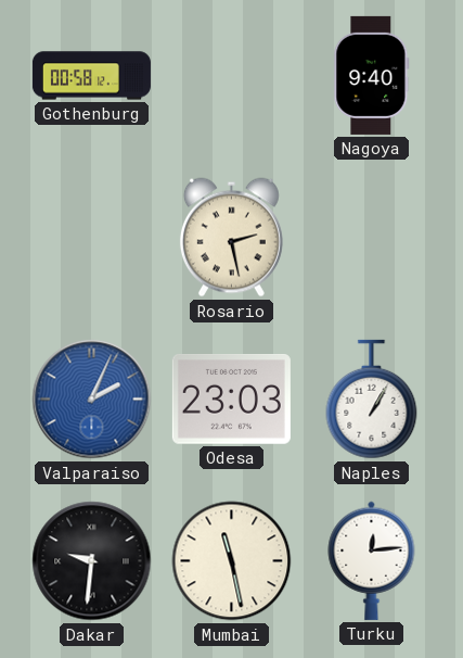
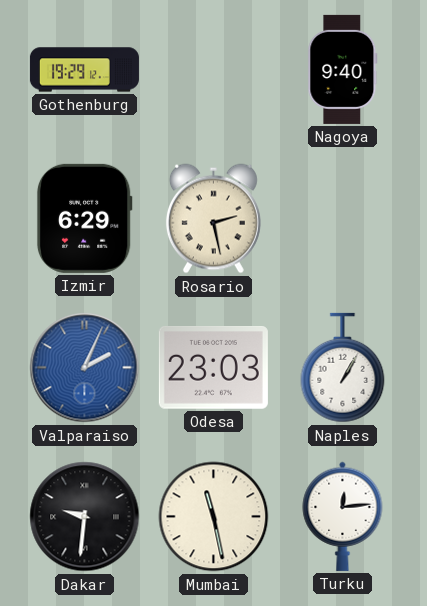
Gothenburg: 00:58 -> 19:29
Izmir: none -> 6:29
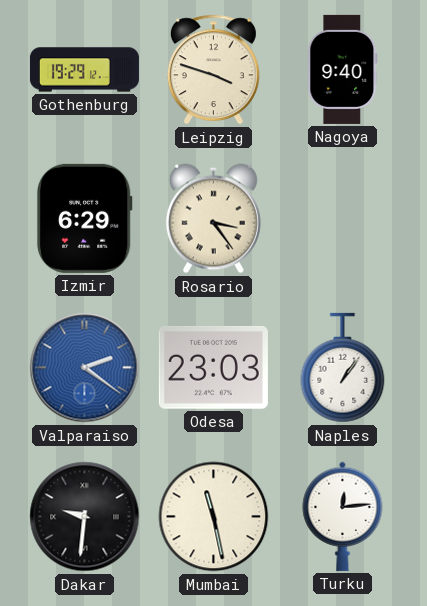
Leipzig: none -> 3:48
Rosario: 2:28 -> 3:24
Valparaiso: 2:04 -> 2:21
Naples: 1:05 -> 1:06
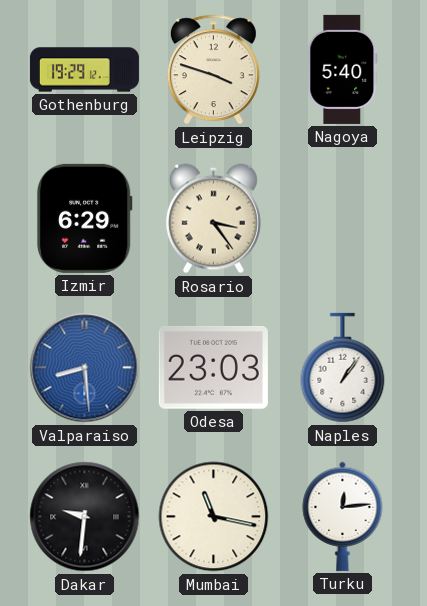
Nagoya: 9:40 -> 5:40
Valparaiso: 2:21 -> 8:29
Mumbai: 11:28 -> 11:17
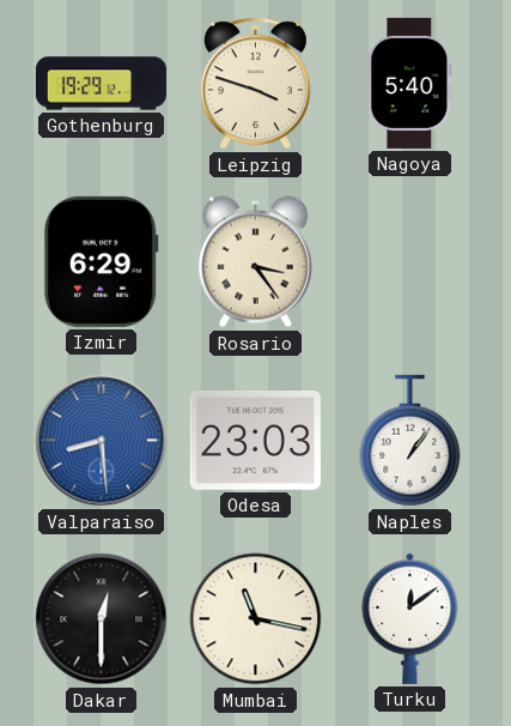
Dakar: 9:31 -> 12:30
Turku: 12:14 -> 12:09
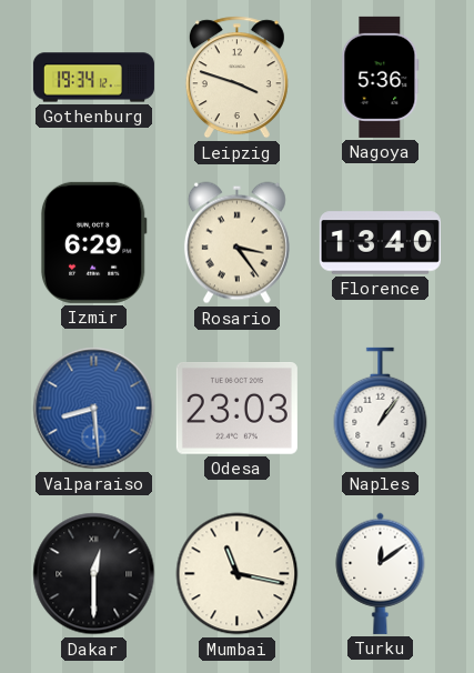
Gothenburg: 19:29 -> 19:34
Nagoya: 5:40 -> 5:36
Florence: none -> 13:40
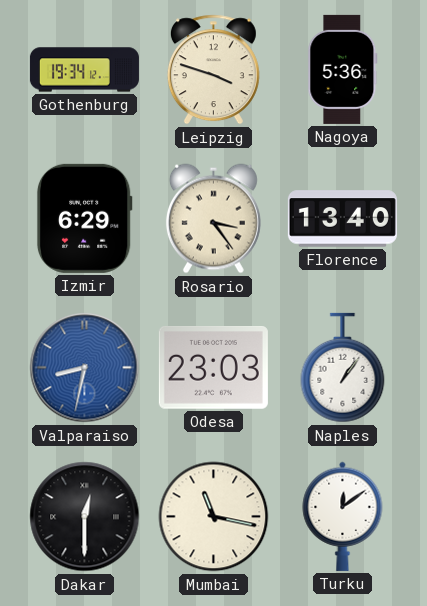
Valparaiso: 8:29 -> 8:32
